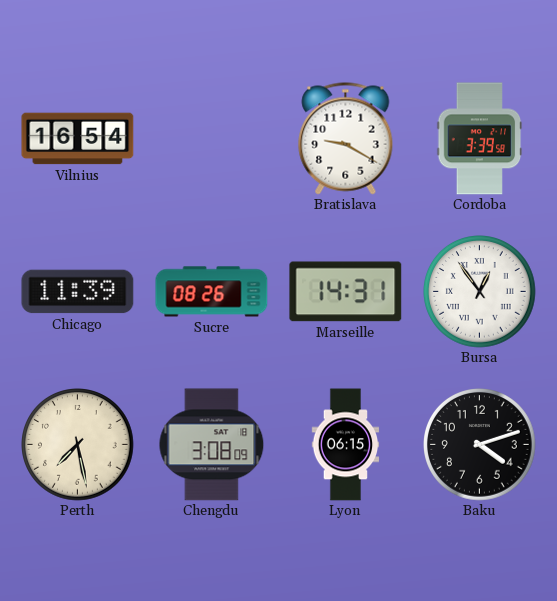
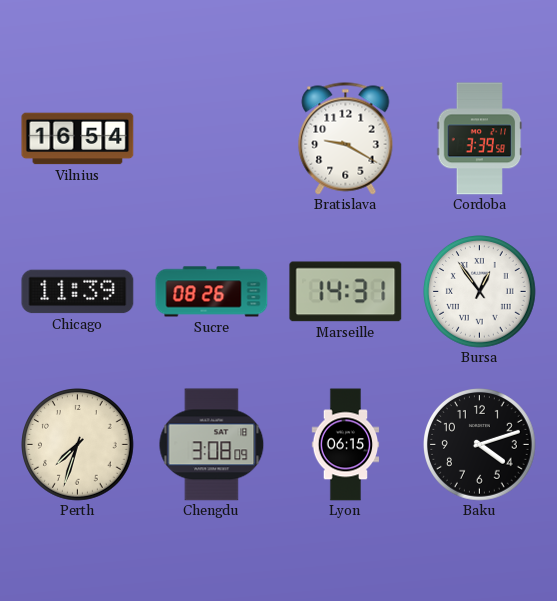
Perth: 7:28 -> 7:33
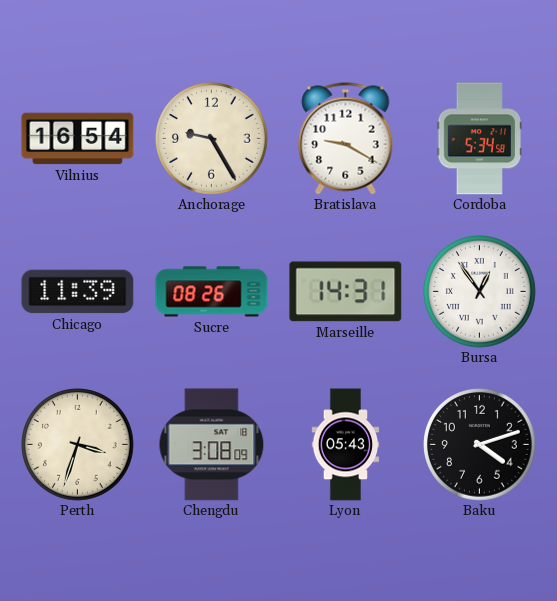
Anchorage: none -> 9:25
Cordoba: 3:39 -> 5:34
Perth: 7:33 -> 3:33
Lyon: 06:15 -> 05:43
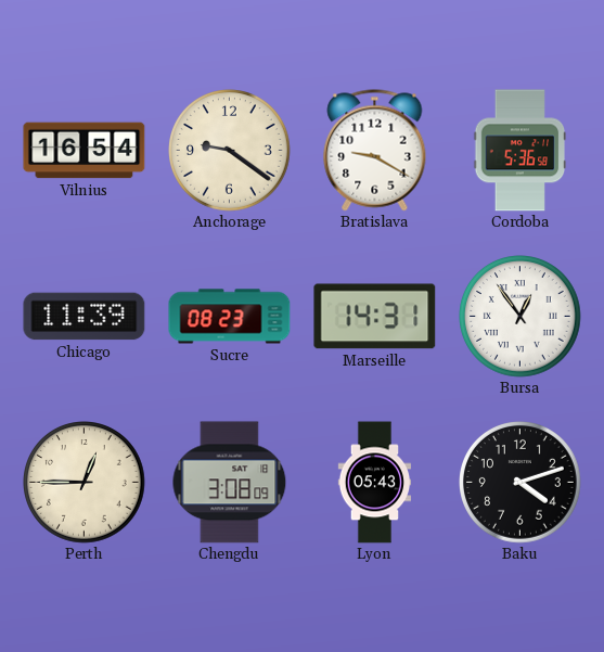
Anchorage: 9:25 -> 9:21
Cordoba: 5:34 -> 5:36
Sucre: 08:26 -> 08:23
Perth: 3:33 -> 12:45
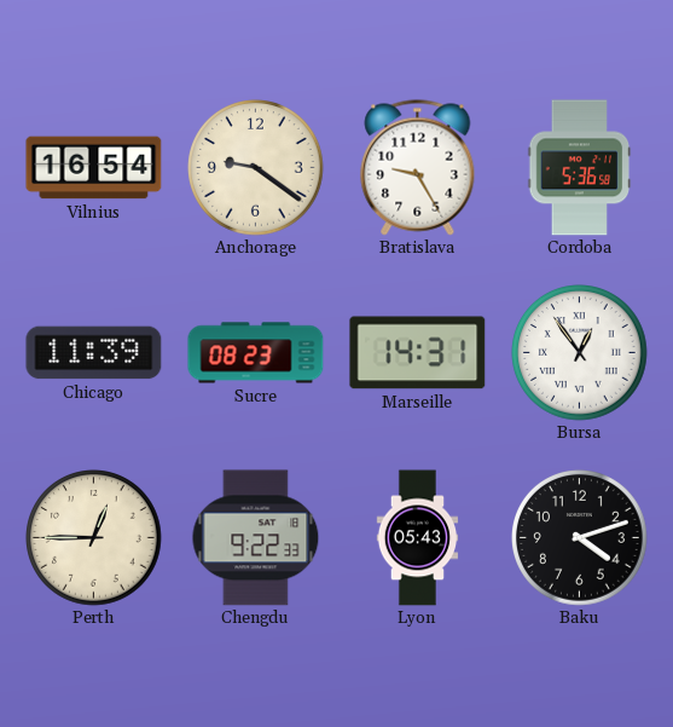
Bratislava: 9:20 -> 9:25
Chengdu: 3:08 -> 9:22
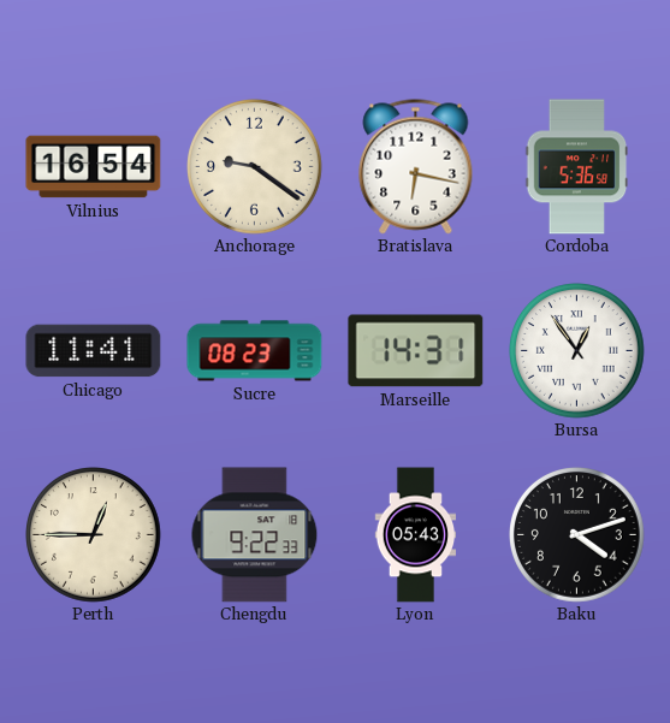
Bratislava: 9:25 -> 6:17
Chicago: 11:39 -> 11:41
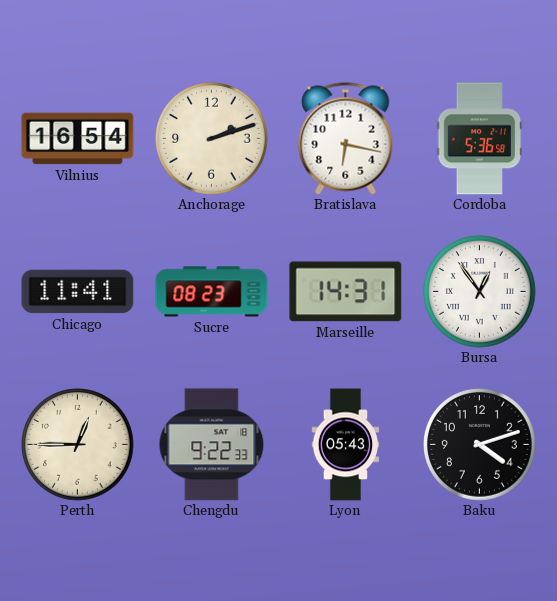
Anchorage: 9:21 -> 2:12
